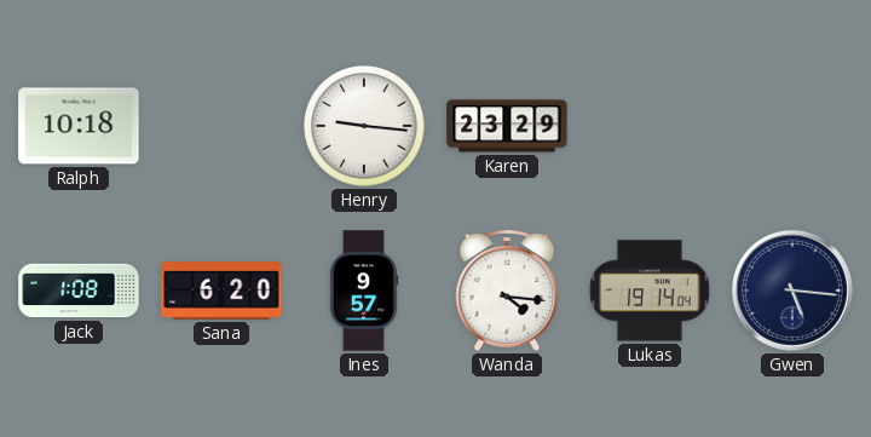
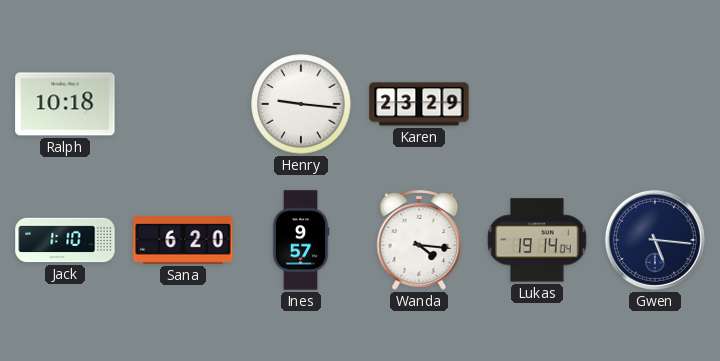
Jack: 1:08 -> 1:10
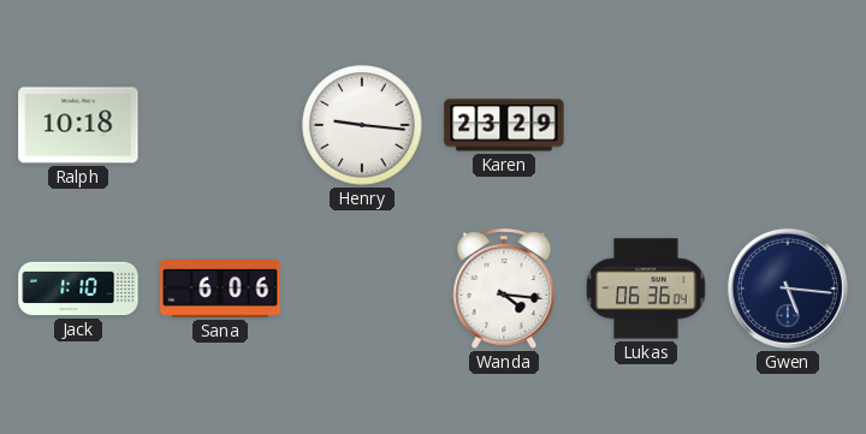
Sana: 6:20 -> 6:06
Ines: 9:57 -> none
Lukas: 19:14 -> 06:36
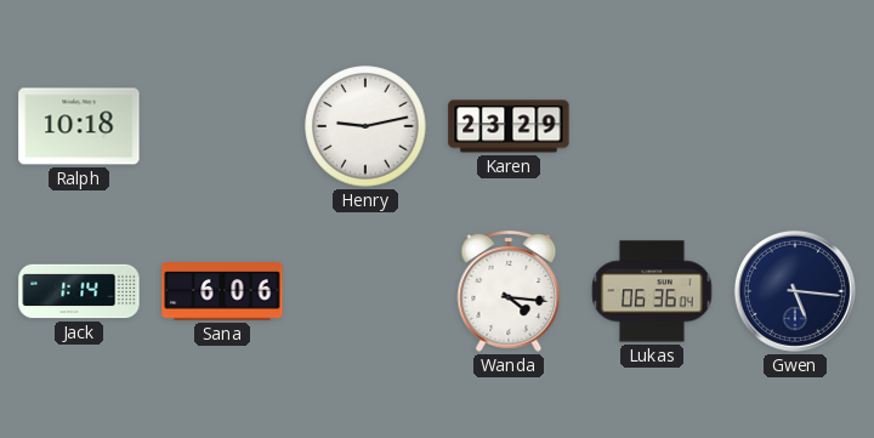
Henry: 9:16 -> 9:13
Jack: 1:10 -> 1:14
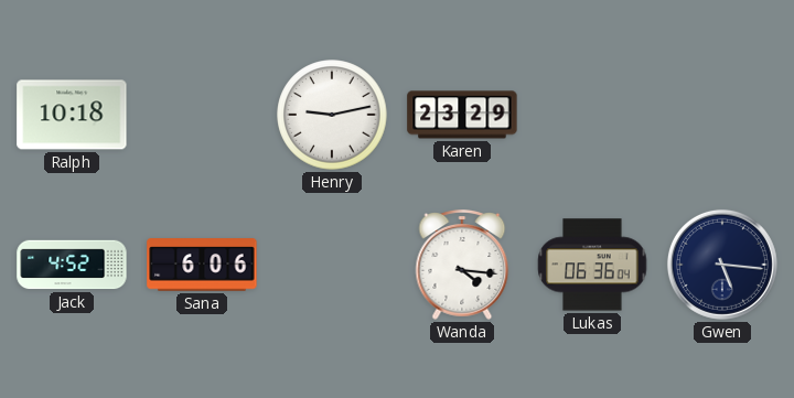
Jack: 1:14 -> 4:52
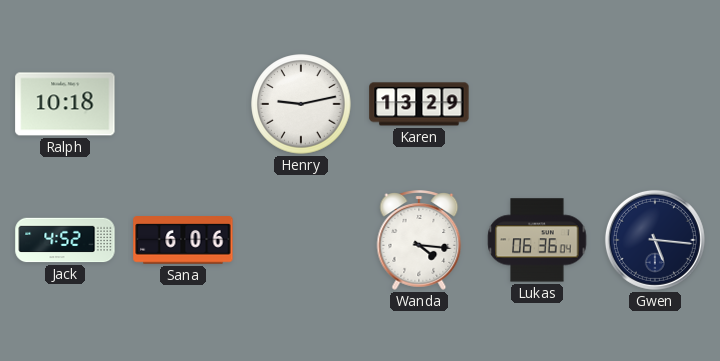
Karen: 23:29 -> 13:29
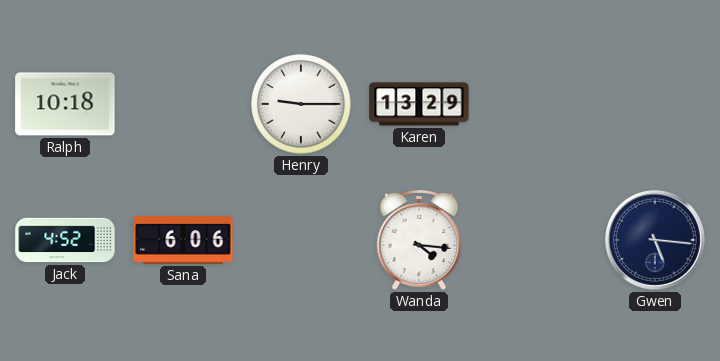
Henry: 9:13 -> 9:15
Lukas: 06:36 -> none
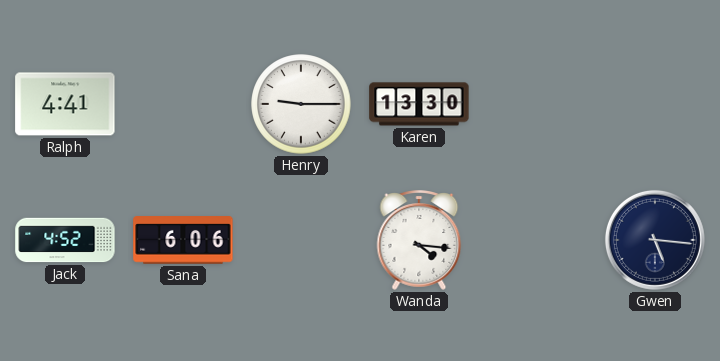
Ralph: 10:18 -> 4:41
Karen: 13:29 -> 13:30
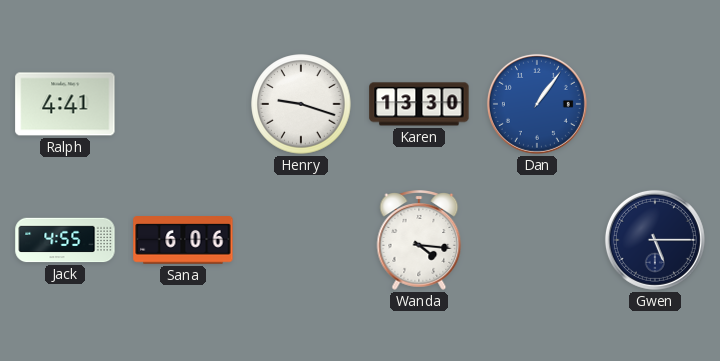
Henry: 9:15 -> 9:18
Dan: none -> 1:06
Jack: 4:52 -> 4:55
Gwen: 5:16 -> 5:15
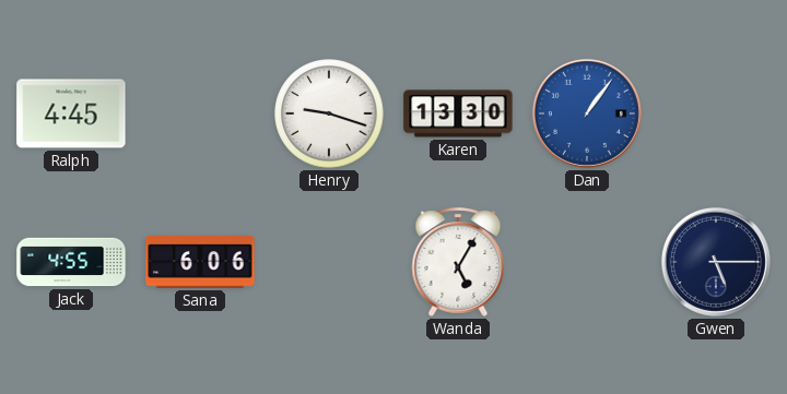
Ralph: 4:41 -> 4:45
Wanda: 4:16 -> 5:05
